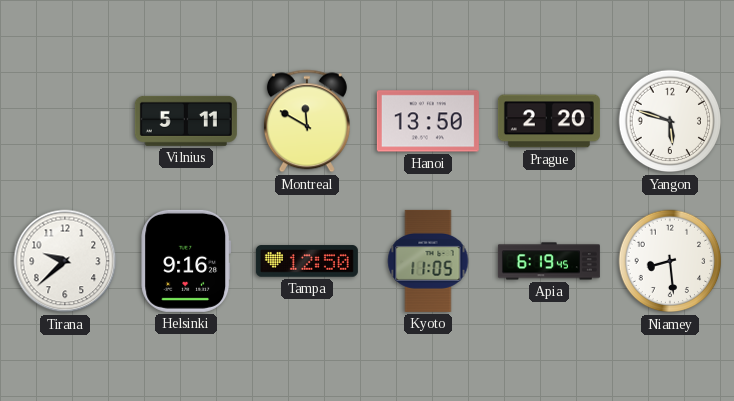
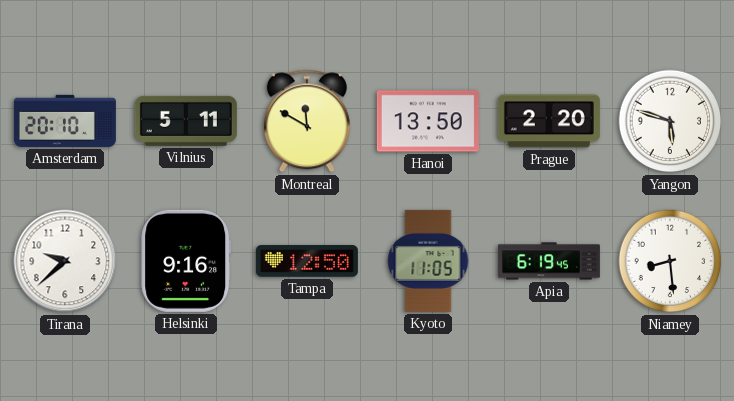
Amsterdam: none -> 20:10
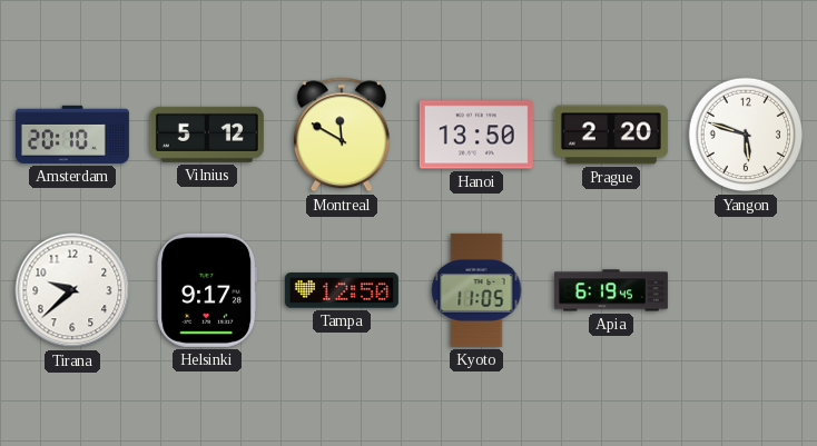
Vilnius: 5:11 -> 5:12
Helsinki: 9:16 -> 9:17
Niamey: 8:29 -> none
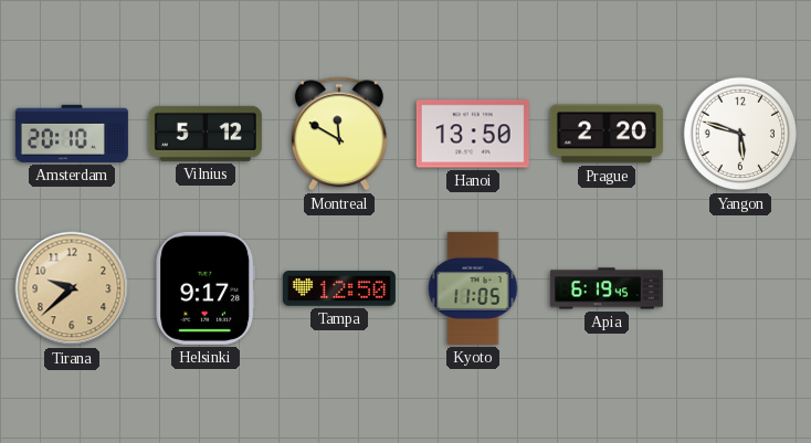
Tirana dial: white -> champagne
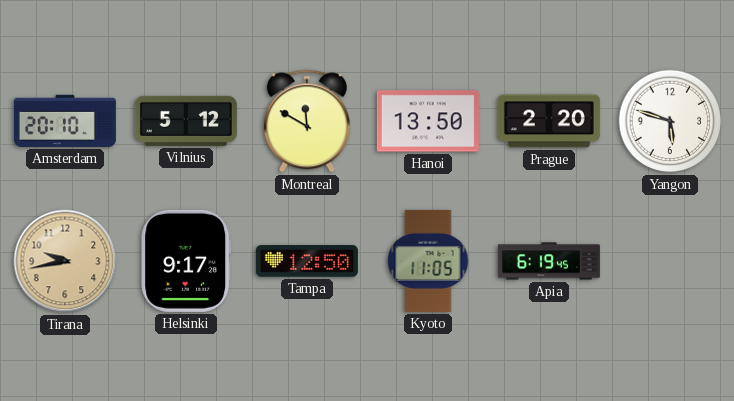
Tirana: 9:38 -> 9:43
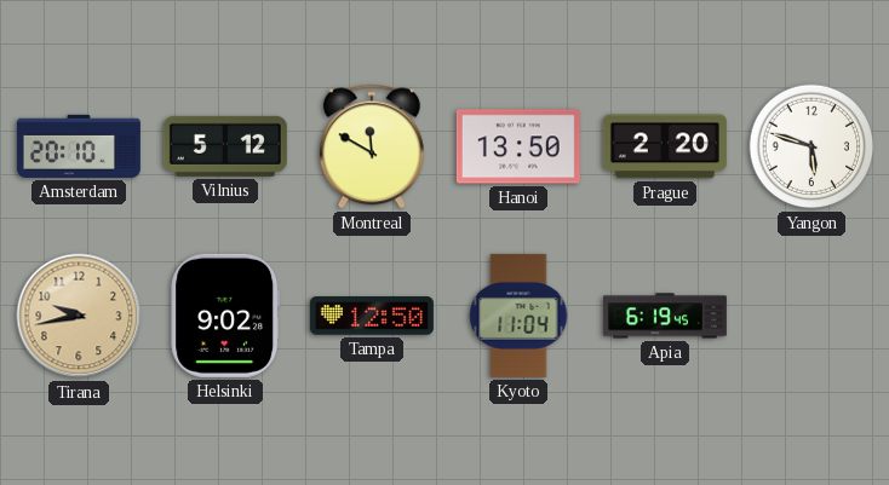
Helsinki: 9:17 -> 9:02
Kyoto: 11:05 -> 11:04
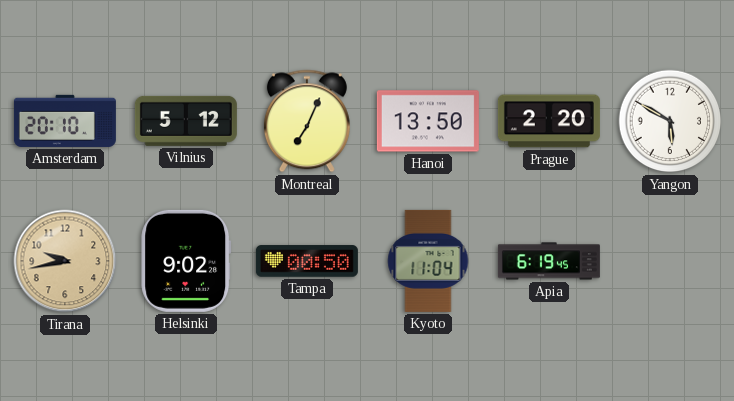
Montreal: 11:50 -> 7:04
Yangon: 5:48 -> 5:50
Tampa: 12:50 -> 00:50
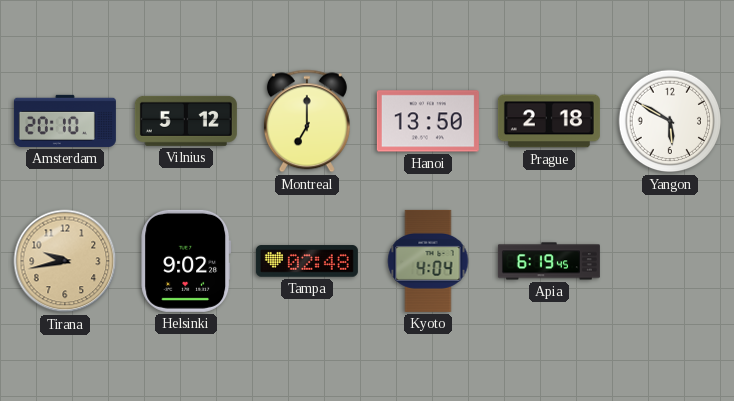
Montreal: 7:04 -> 7:00
Prague: 2:20 -> 2:18
Tampa: 00:50 -> 02:48
Kyoto: 11:04 -> 4:04
